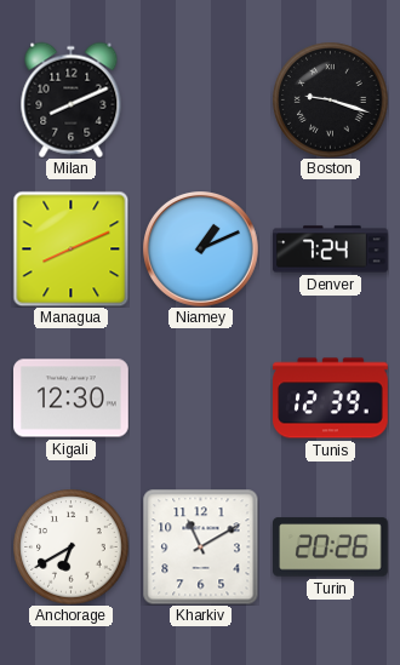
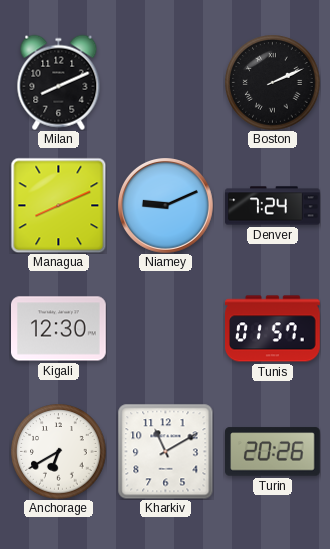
Boston: 9:18 -> 2:11
Niamey: 1:11 -> 9:11
Tunis: 12:39 -> 01:57
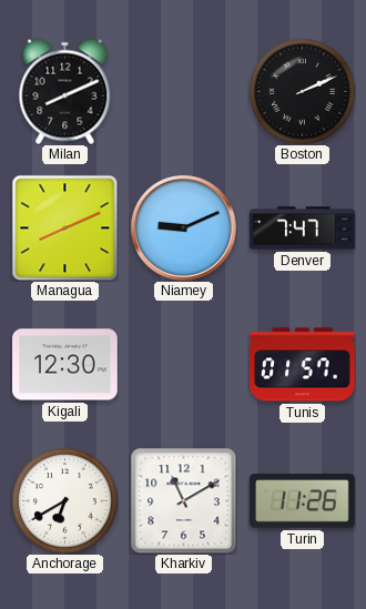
Denver: 7:24 -> 7:47
Turin: 20:26 -> 11:26
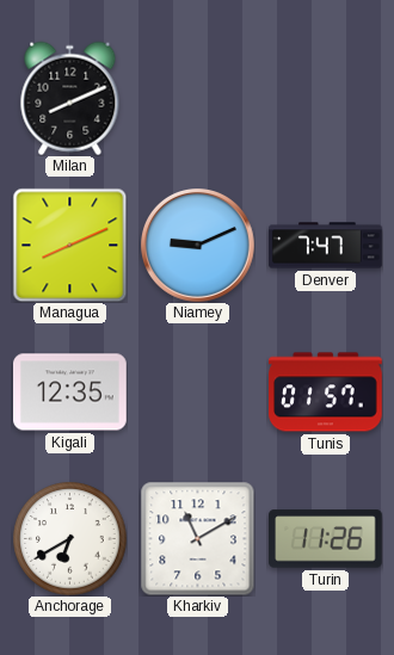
Boston: 2:11 -> none
Kigali: 12:30 -> 12:35
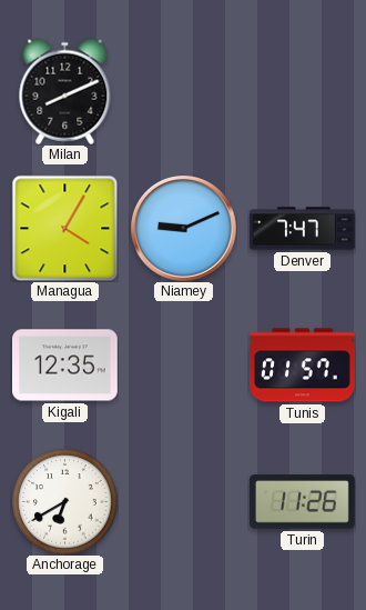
Managua: 8:11 -> 4:05
Kharkiv: 11:10 -> none
